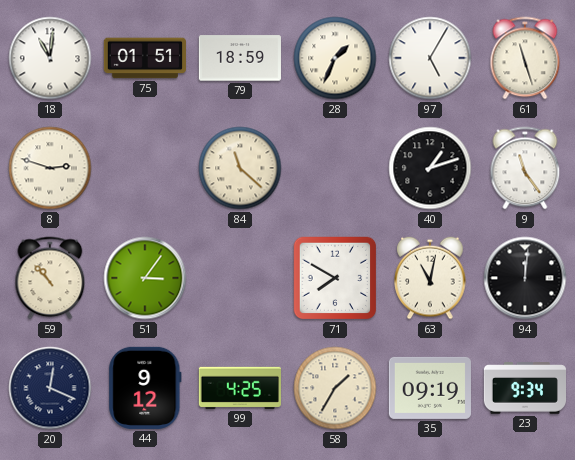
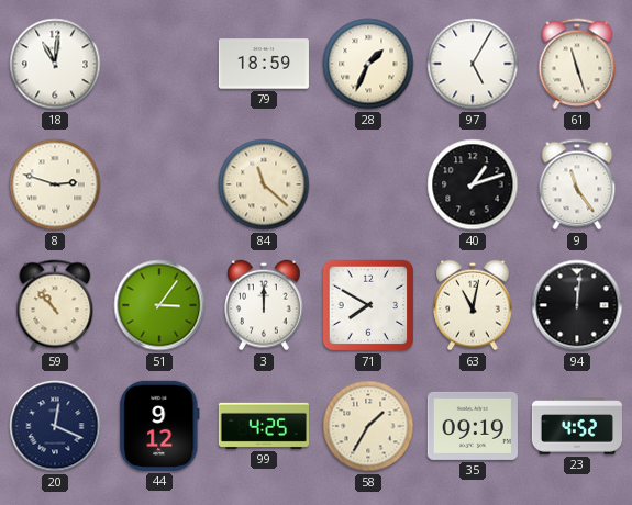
75: 01:51 -> none
3: none -> 12:00
23: 9:34 -> 4:52
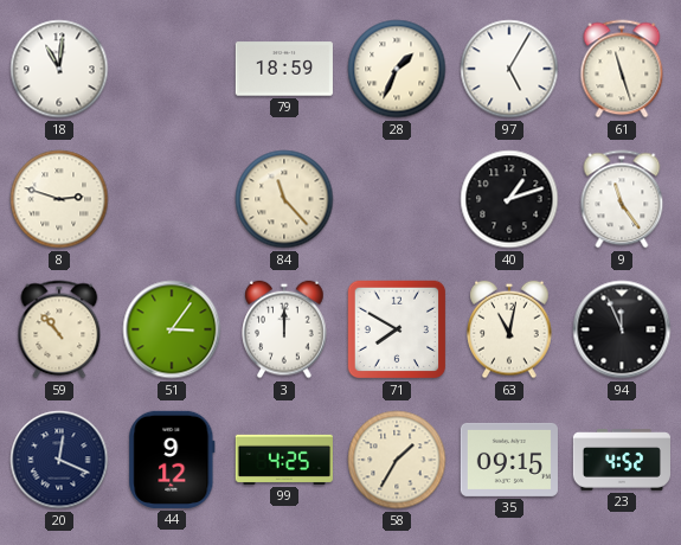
84: 11:22 -> 11:23
94: 12:01 -> 11:56
35: 09:19 -> 09:15
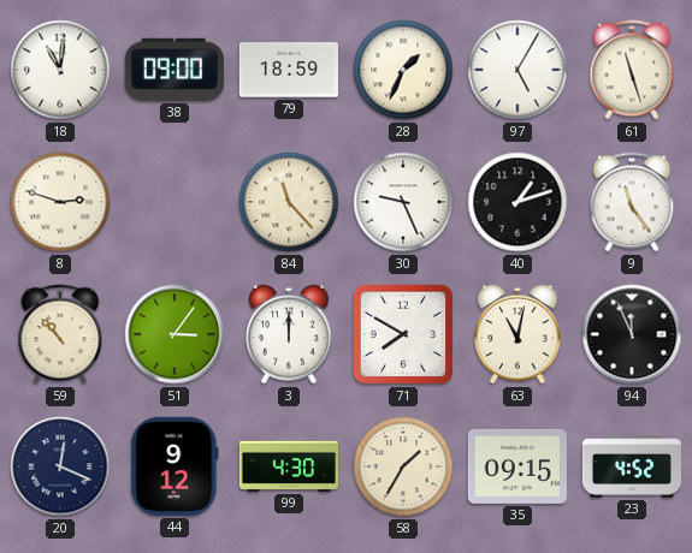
38: none -> 09:00
30: none -> 9:26
99: 4:25 -> 4:30
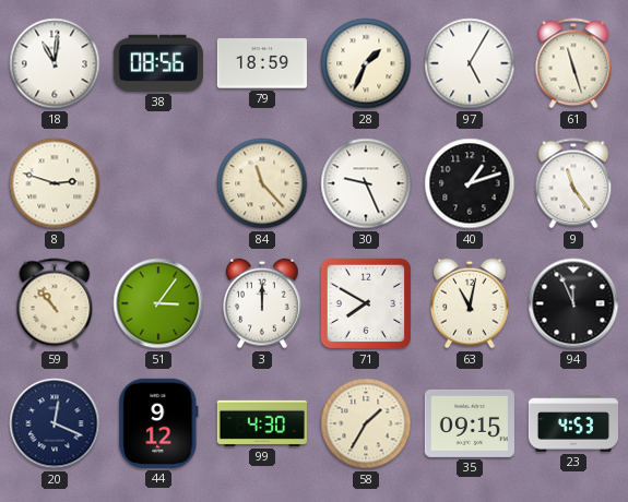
38: 09:00 -> 08:56
23: 4:52 -> 4:53
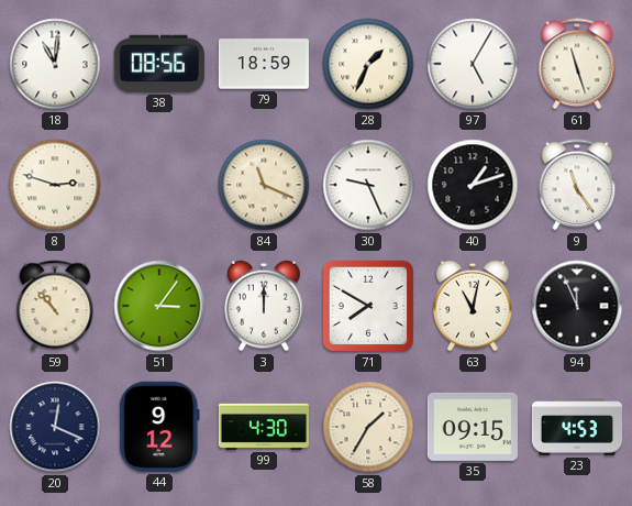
84: 11:23 -> 11:19
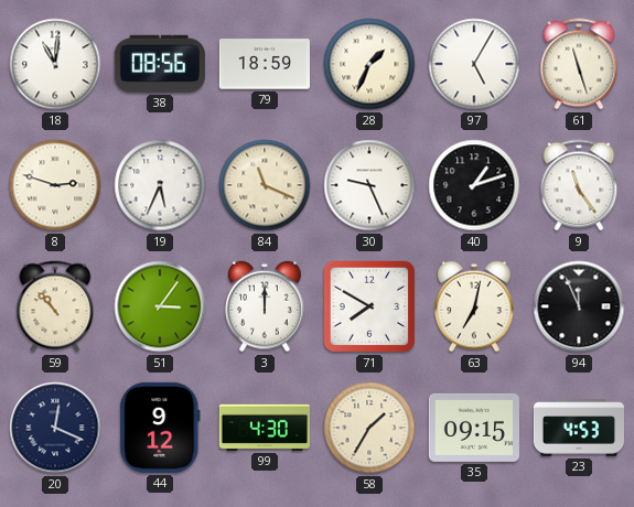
19: none -> 5:34
63: 11:02 -> 7:02
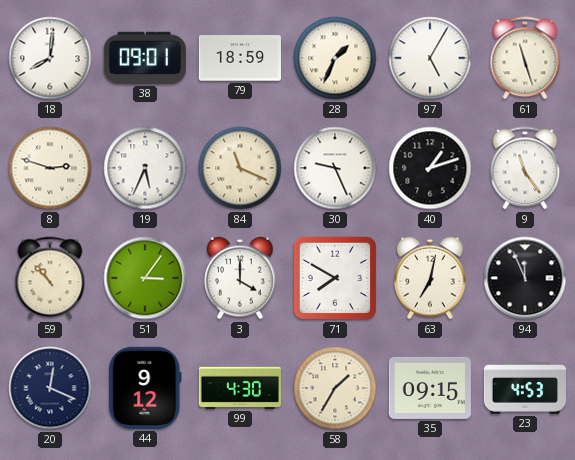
18: 11:01 -> 8:01
38: 08:56 -> 09:01
3: 12:00 -> 4:00
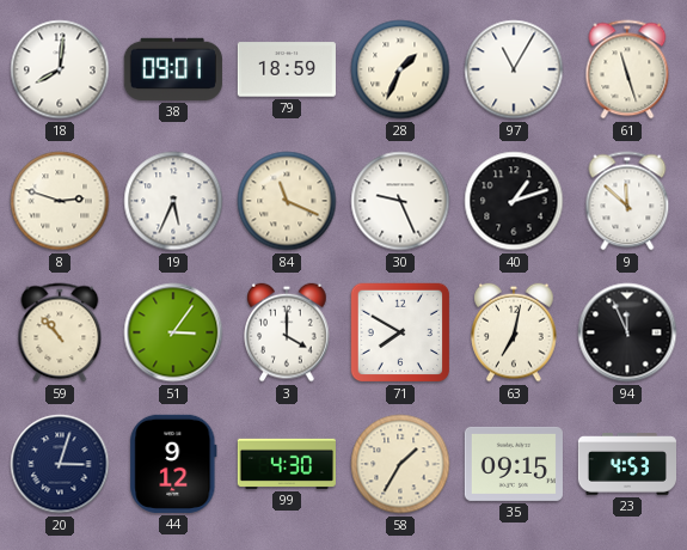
97: 5:05 -> 11:05
9: 11:24 -> 11:52
20: 12:19 -> 3:03
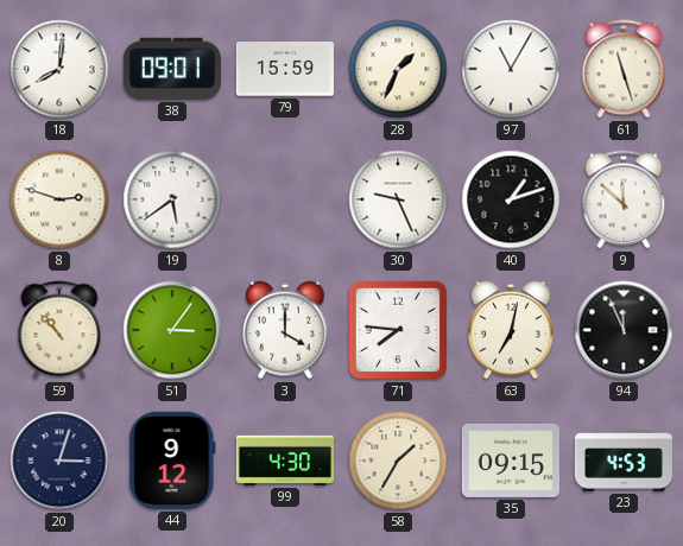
79: 18:59 -> 15:59
19: 5:34 -> 5:39
84: 11:19 -> none
71: 7:50 -> 7:46
